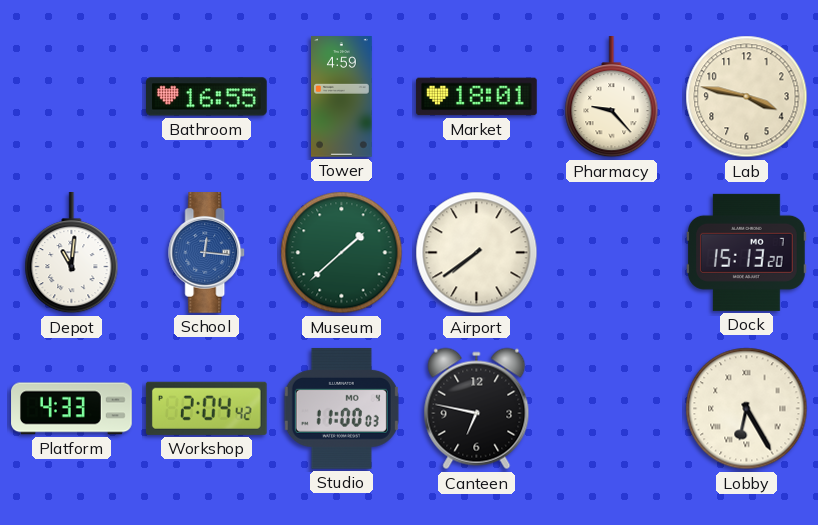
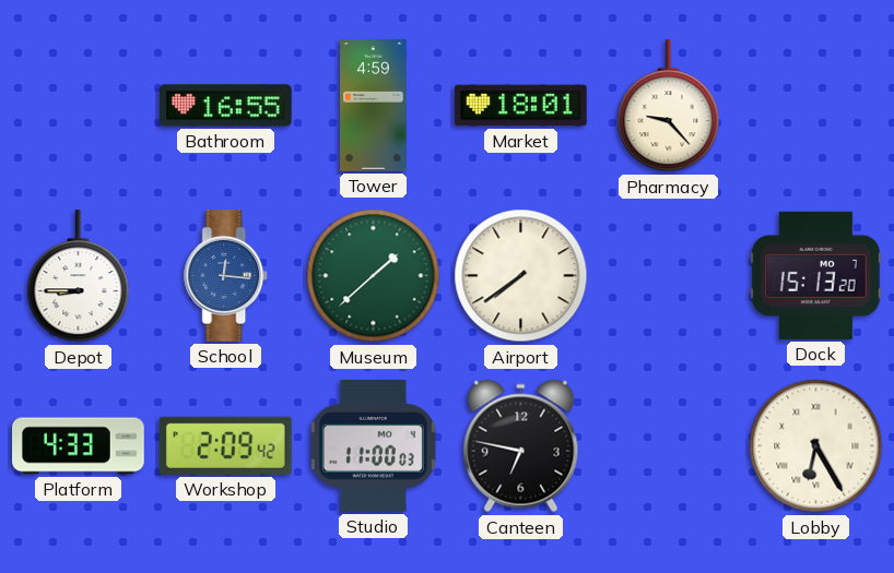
Lab: 3:47 -> none
Depot: 11:01 -> 8:45
Workshop: 2:04 -> 2:09
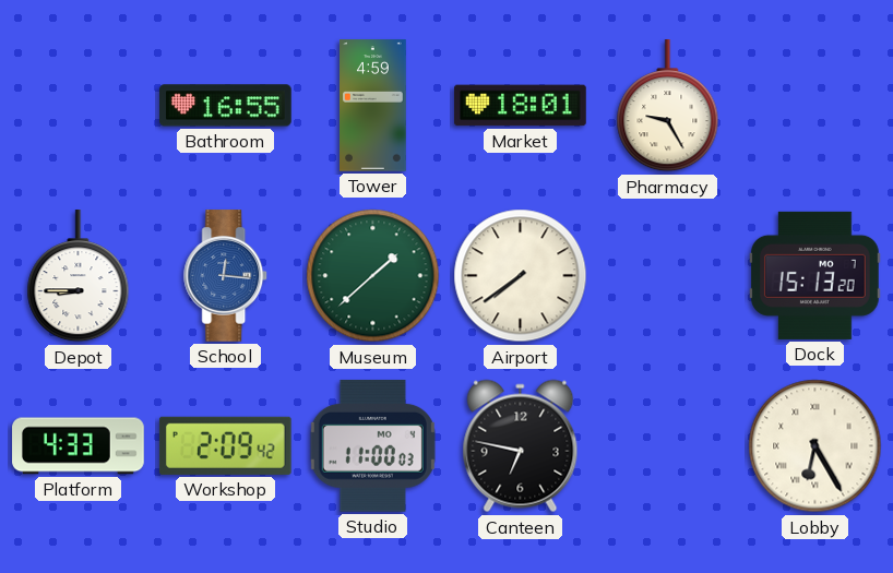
Pharmacy: 9:23 -> 9:25
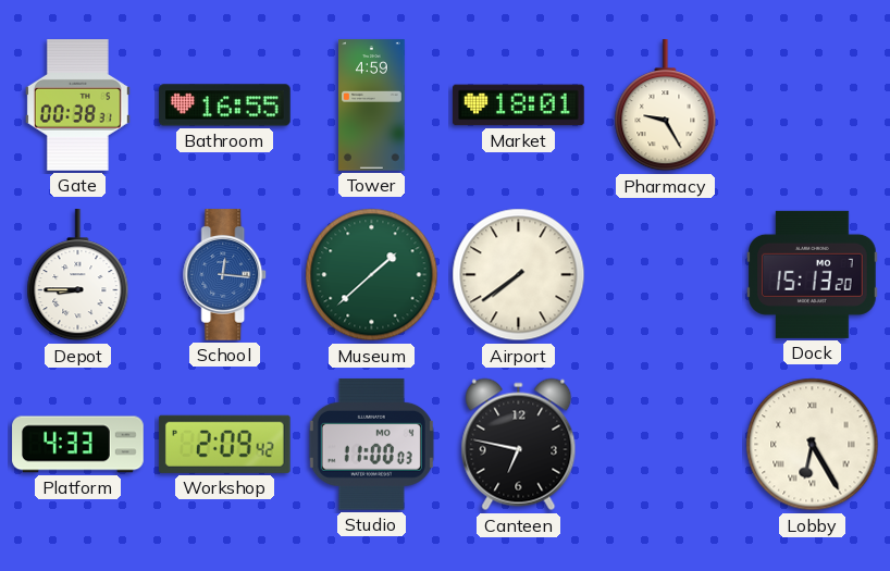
Gate: none -> 00:38
